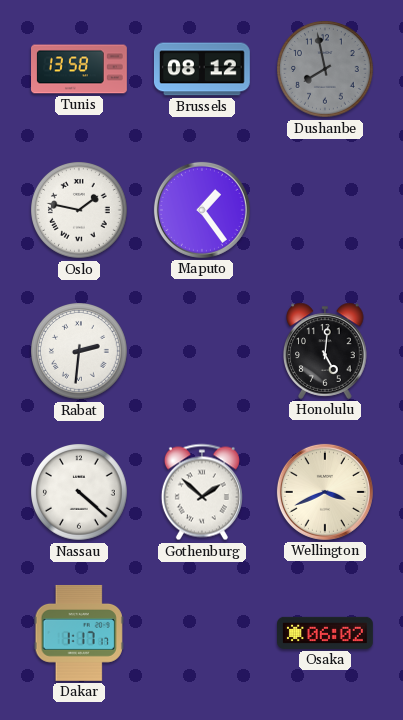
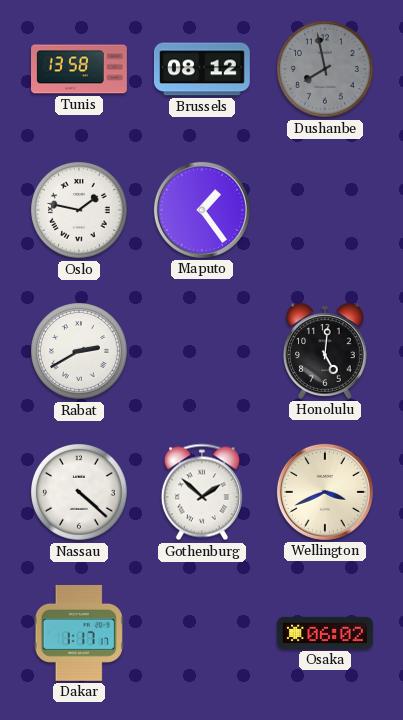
Rabat: 2:31 -> 2:40
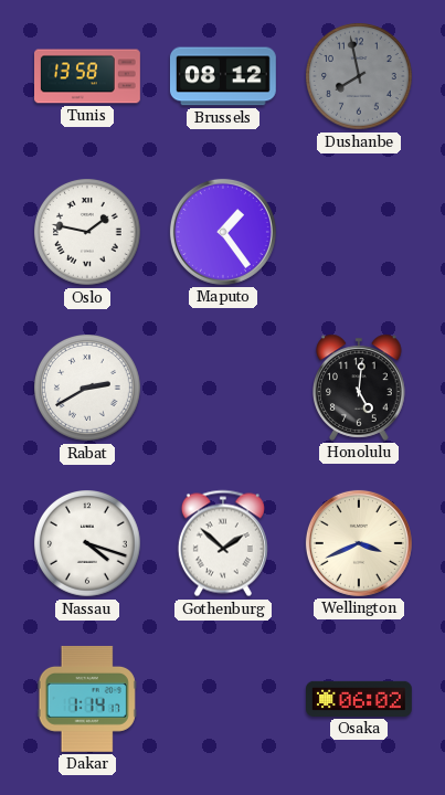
Nassau: 4:22 -> 4:18
Dakar: 1:17 -> 1:14
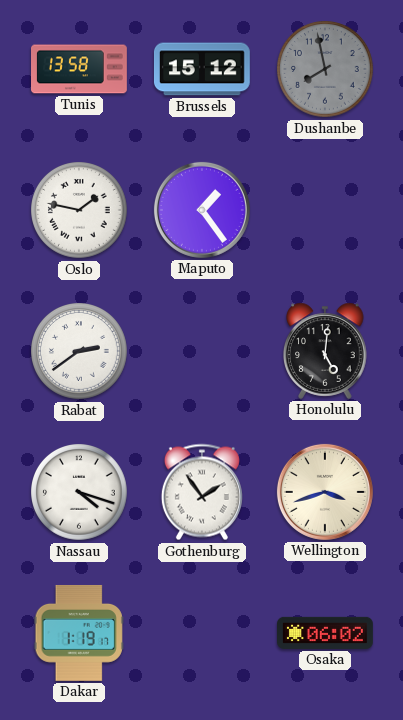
Brussels: 08:12 -> 15:12
Rabat: 2:40 -> 2:39
Gothenburg: 1:52 -> 1:54
Wellington: 3:41 -> 3:42
Dakar: 1:14 -> 1:19
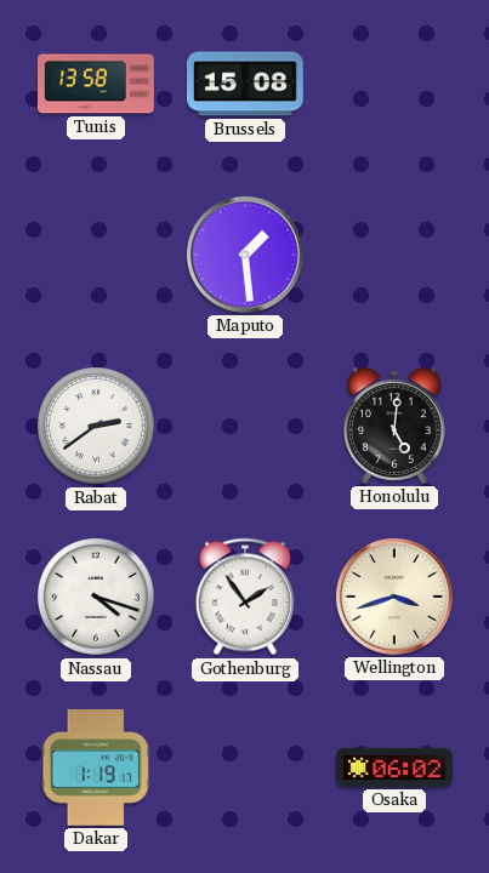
Brussels: 15:12 -> 15:08
Dushanbe: 7:58 -> none
Oslo: 1:47 -> none
Maputo: 1:24 -> 1:29
